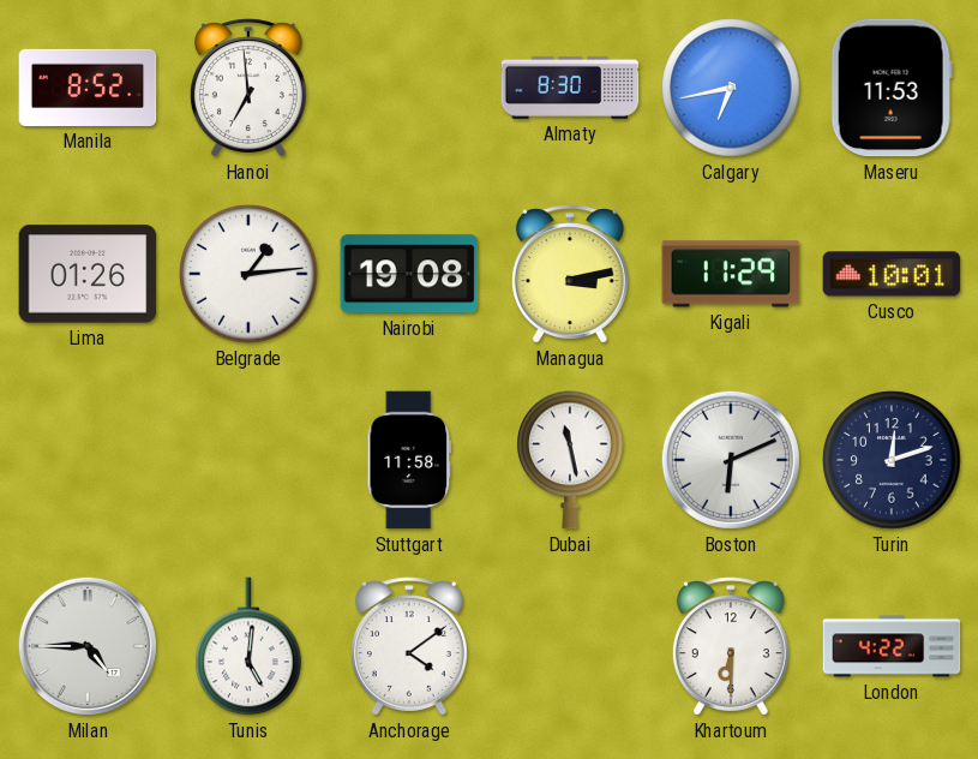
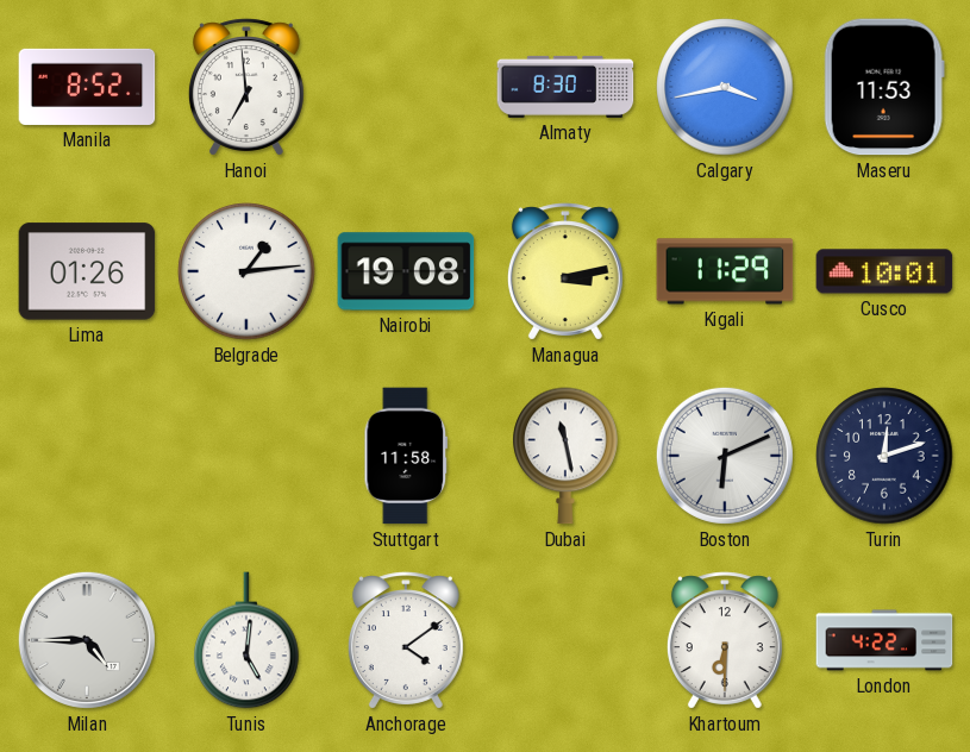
Calgary: 6:43 -> 3:43
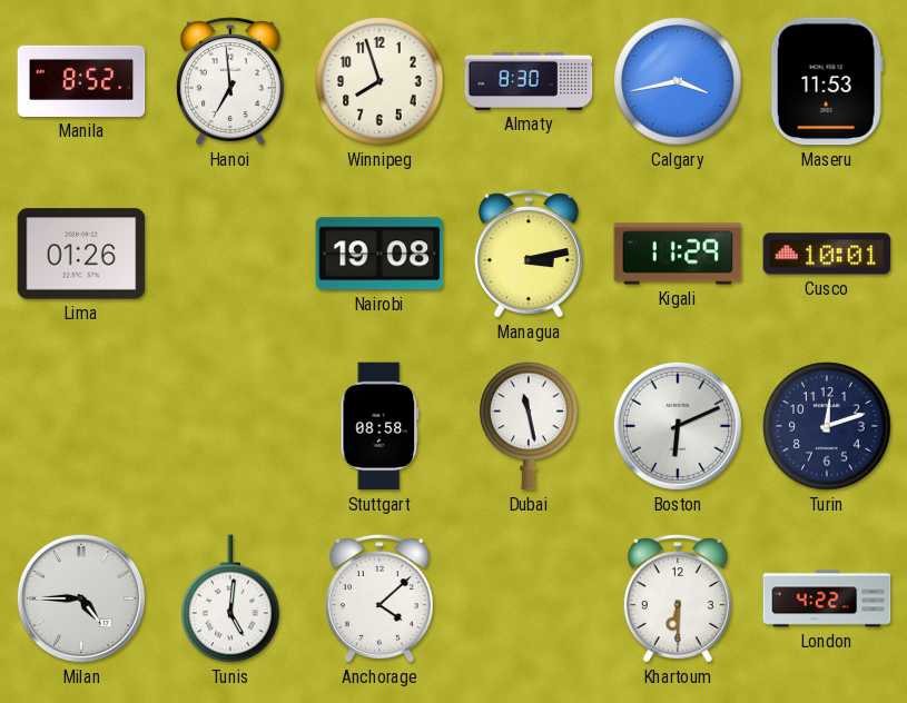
Winnipeg: none -> 7:57
Belgrade: 1:14 -> none
Stuttgart: 11:58 -> 08:58
Anchorage: 4:09 -> 4:08
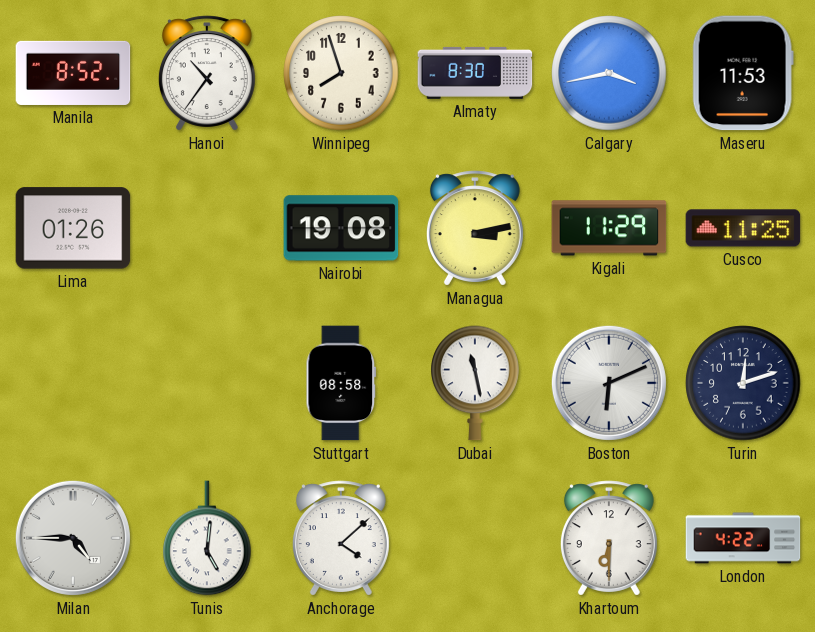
Hanoi: 6:59 -> 10:36
Cusco: 10:01 -> 11:25
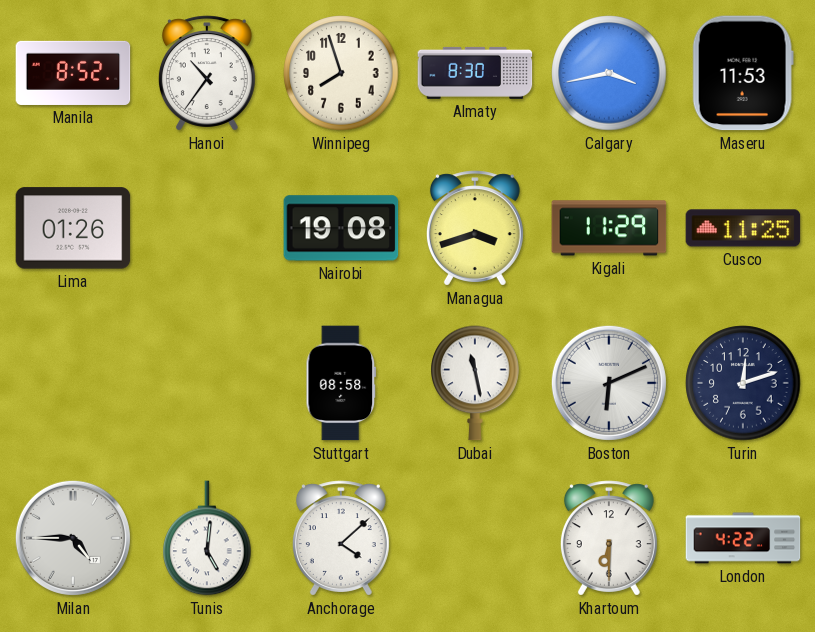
Managua: 3:13 -> 3:42
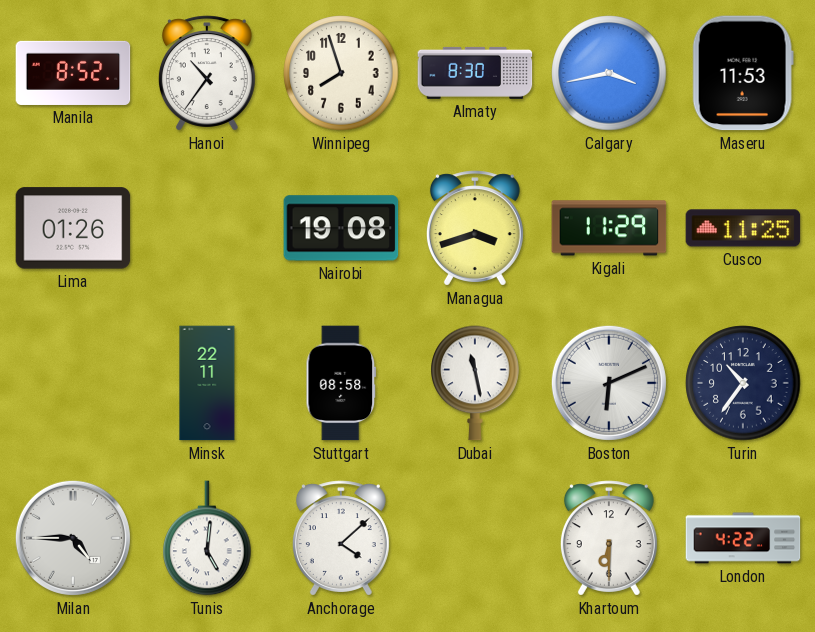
Minsk: none -> 22:11
Turin: 12:12 -> 10:36
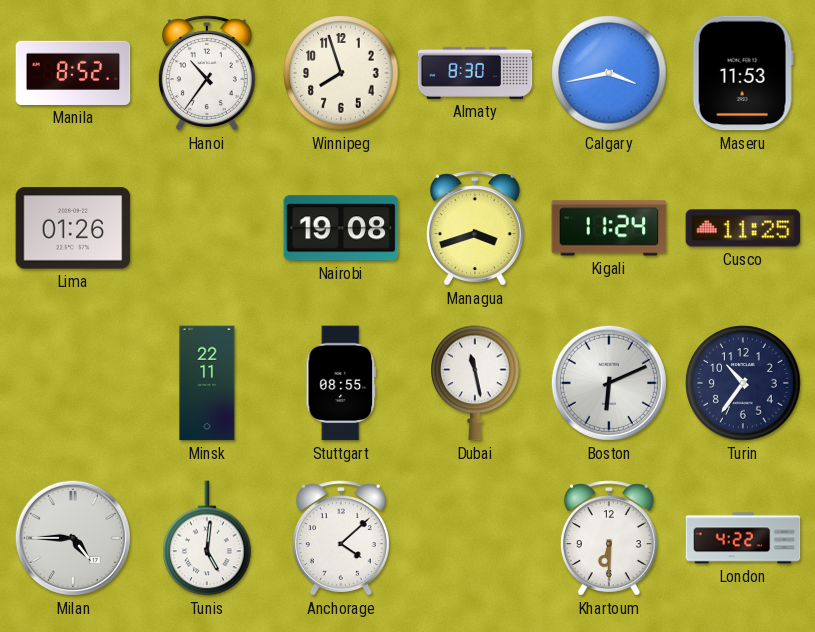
Kigali: 11:29 -> 11:24
Stuttgart: 08:58 -> 08:55
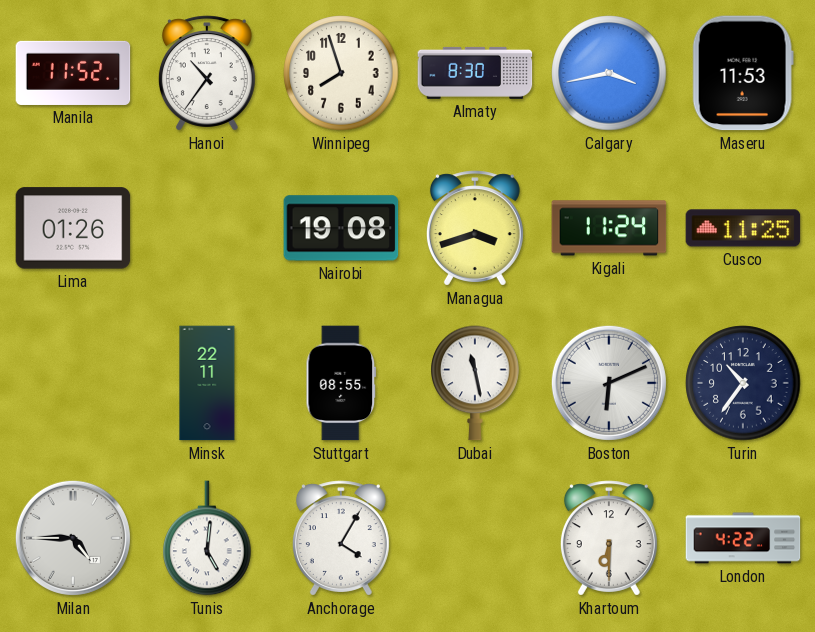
Manila: 8:52 -> 11:52
Anchorage: 4:08 -> 4:05
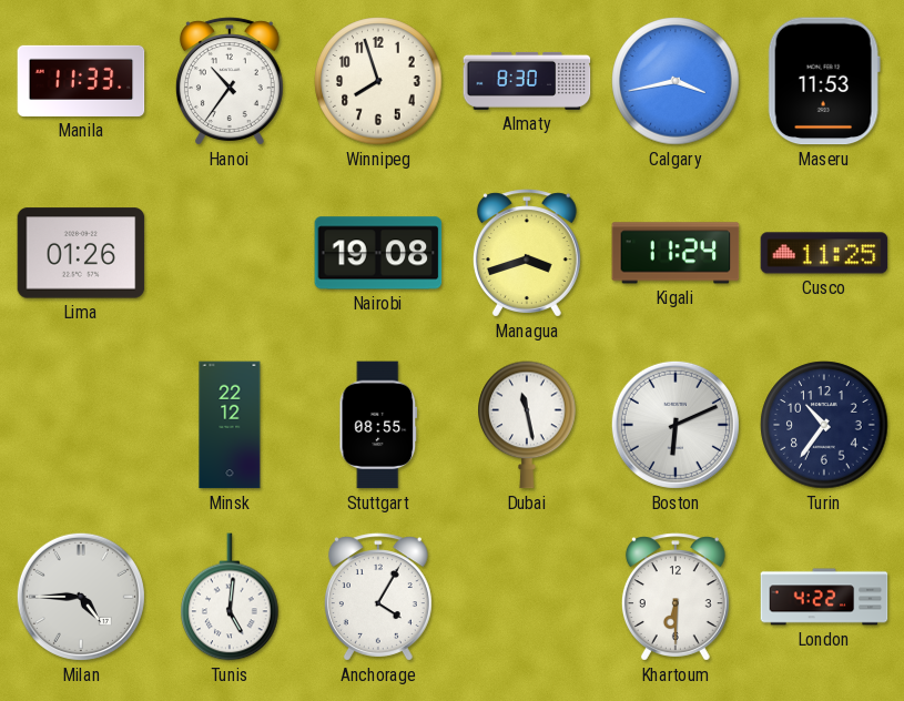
Manila: 11:52 -> 11:33
Minsk: 22:11 -> 22:12
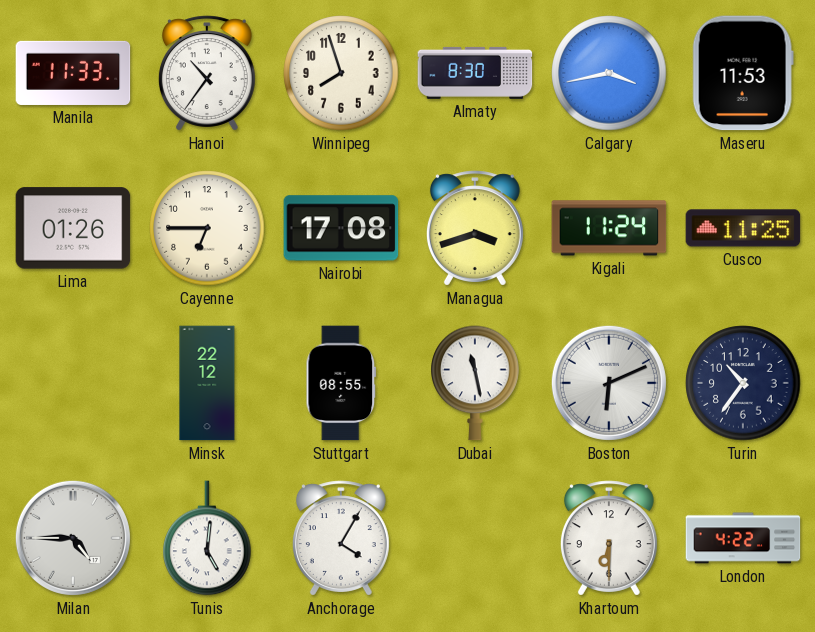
Cayenne: none -> 6:45
Nairobi: 19:08 -> 17:08
